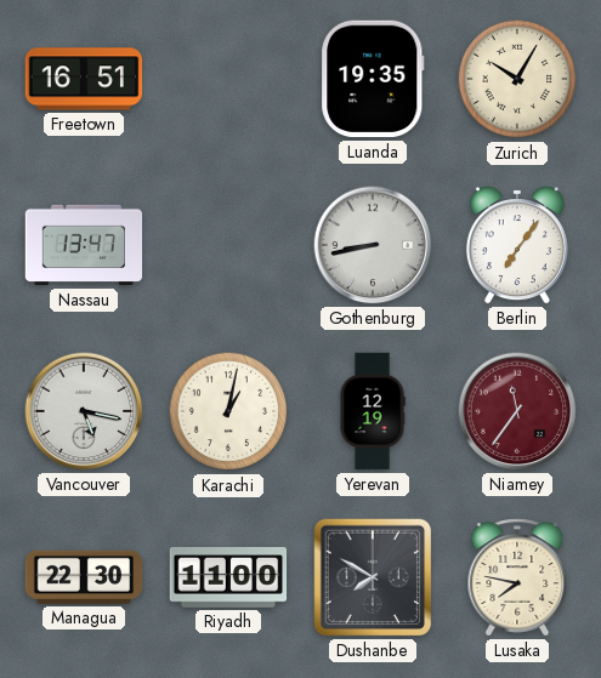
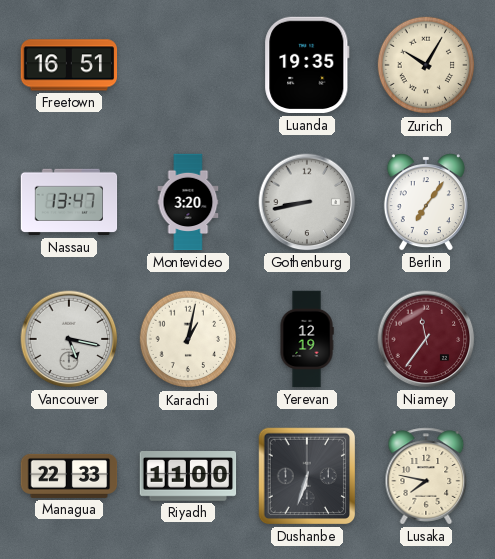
Montevideo: none -> 3:20
Managua: 22:30 -> 22:33
Dushanbe: 7:50 -> 6:33
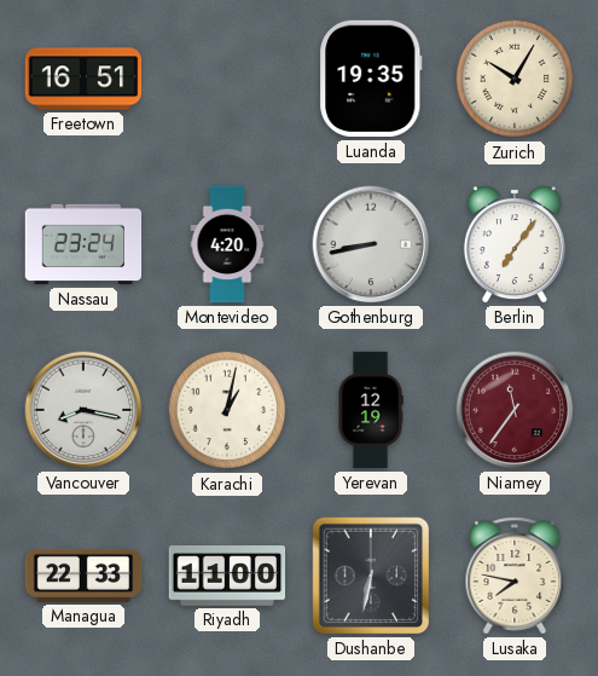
Nassau: 13:47 -> 23:24
Montevideo: 3:20 -> 4:20
Vancouver: 5:17 -> 8:17
Dushanbe: 6:33 -> 6:32
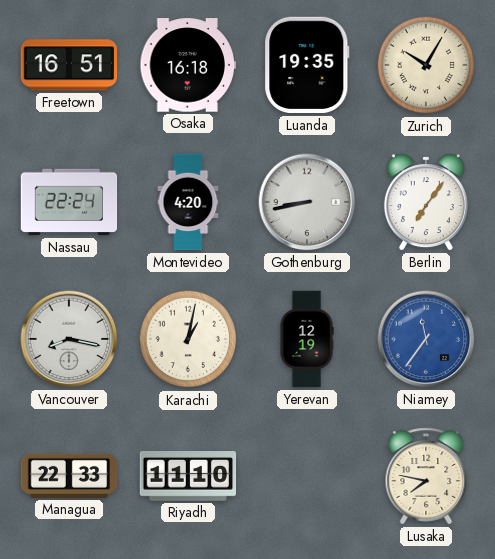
Osaka: none -> 16:18
Nassau: 23:24 -> 22:24
Niamey dial: burgundy -> blue
Riyadh: 11:00 -> 11:10
Dushanbe: 6:32 -> none
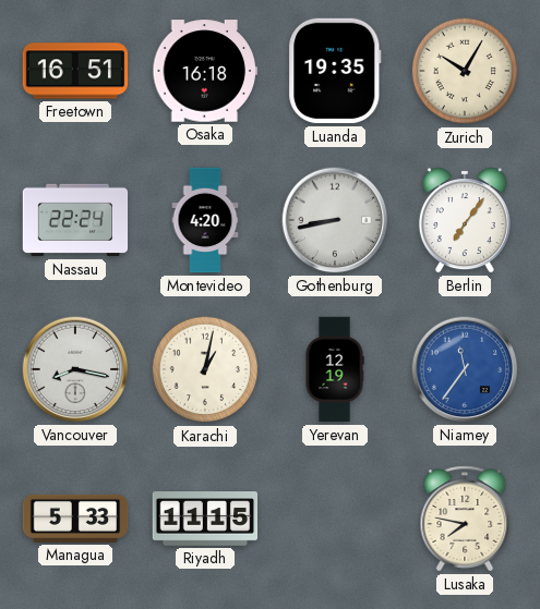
Managua: 22:33 -> 5:33
Riyadh: 11:10 -> 11:15
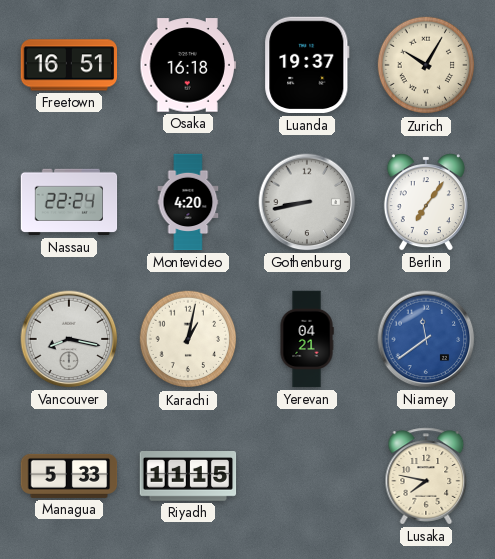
Luanda: 19:35 -> 19:37
Yerevan: 12:19 -> 04:21
Niamey: 11:36 -> 11:39
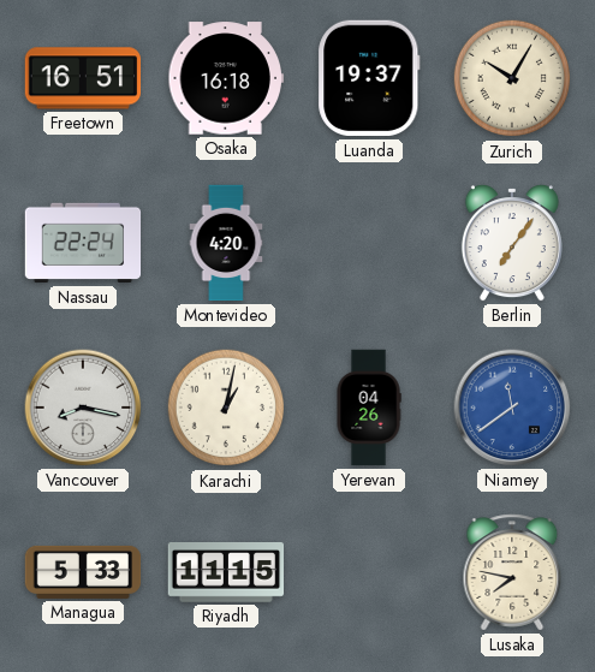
Gothenburg: 8:43 -> none
Yerevan: 04:21 -> 04:26
